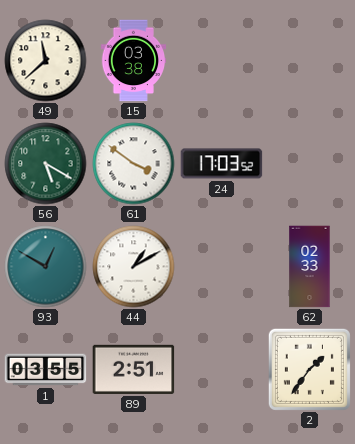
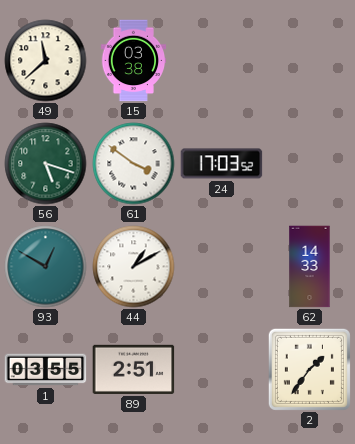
56: 5:20 -> 5:18
62: 02:33 -> 14:33
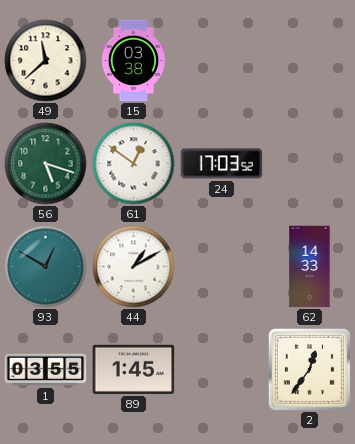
61: 3:51 -> 12:51
89: 2:51 -> 1:45
2: 1:36 -> 12:36
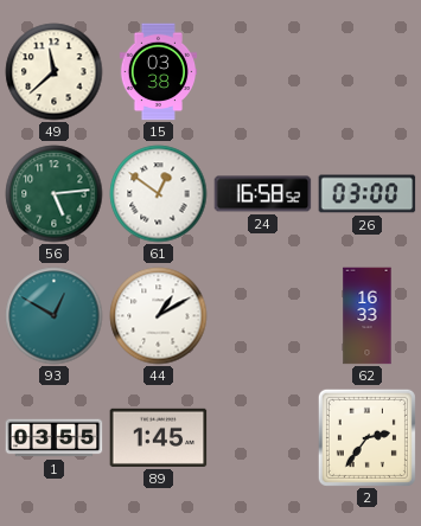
56: 5:18 -> 5:14
24: 17:03 -> 16:58
26: none -> 03:00
62: 14:33 -> 16:33
2: 12:36 -> 2:36
